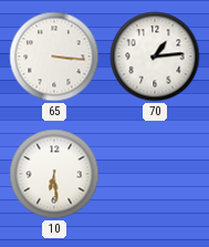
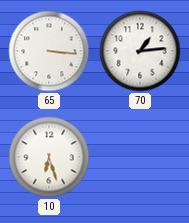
10: 6:29 -> 6:27
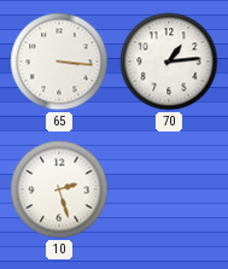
10: 6:27 -> 2:27
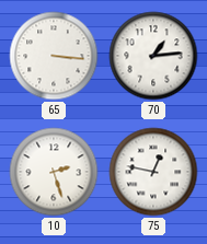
75: none -> 12:47
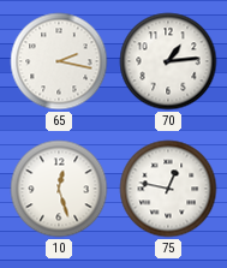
65: 3:16 -> 2:17
10: 2:27 -> 12:27
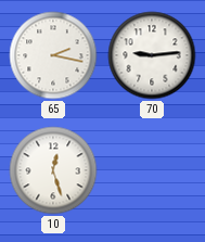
70: 1:14 -> 9:14
75: 12:47 -> none
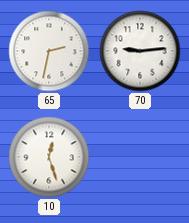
65: 2:17 -> 2:32
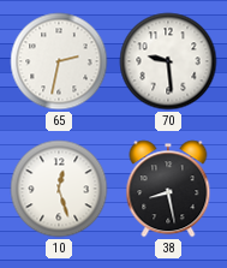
70: 9:14 -> 9:29
38: none -> 8:28
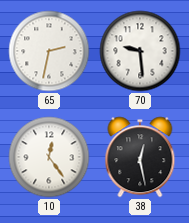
10: 12:27 -> 12:24
38: 8:28 -> 12:28
